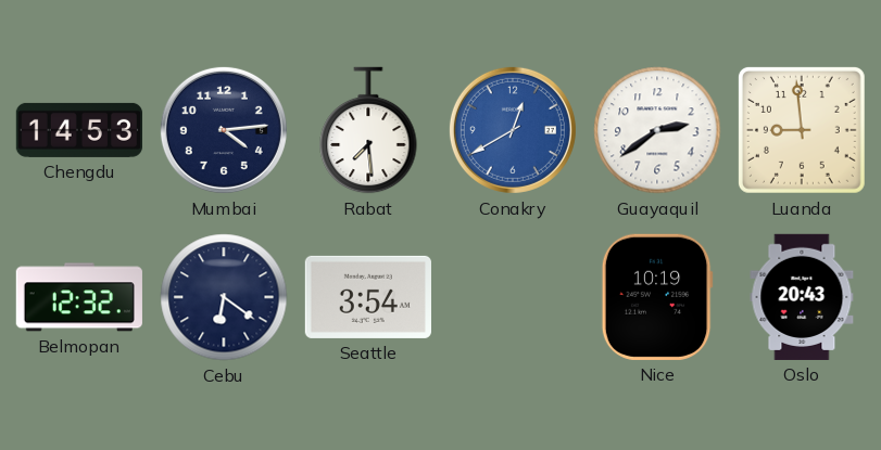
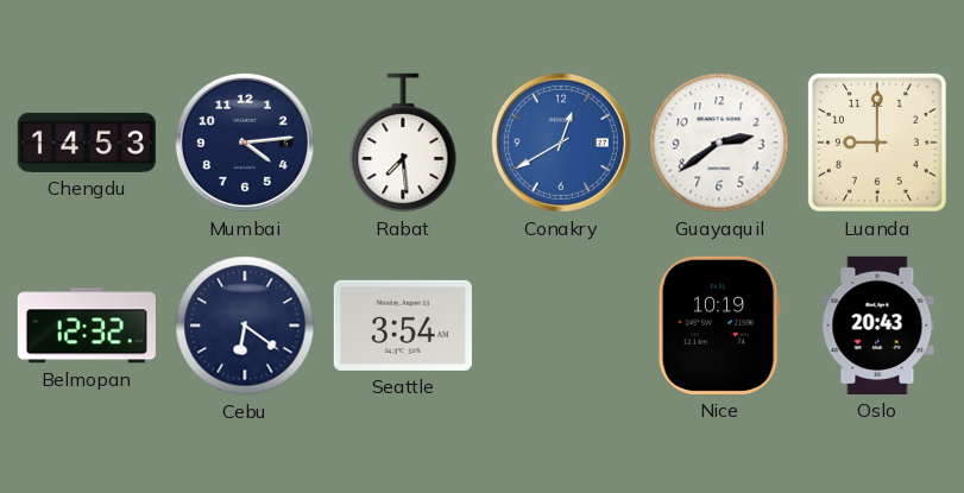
Luanda: 8:59 -> 9:00
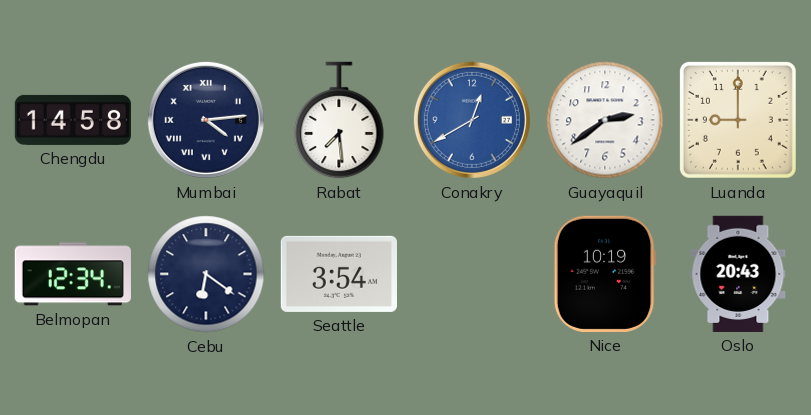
Chengdu: 14:53 -> 14:58
Mumbai numerals: Arabic -> Roman
Belmopan: 12:32 -> 12:34
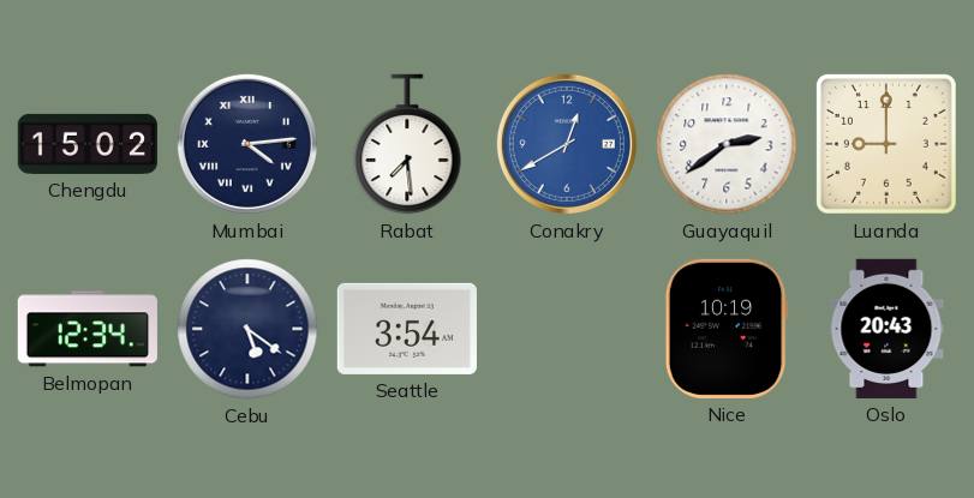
Chengdu: 14:58 -> 15:02
Cebu: 6:21 -> 5:21
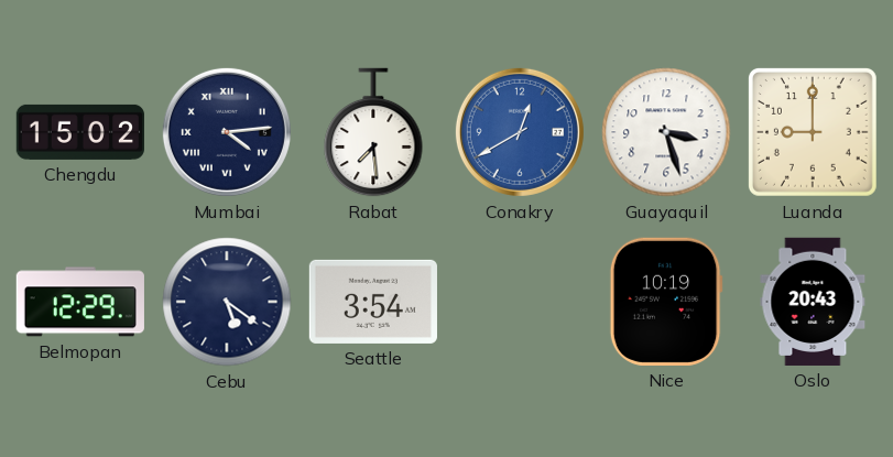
Guayaquil: 2:39 -> 3:27
Belmopan: 12:34 -> 12:29
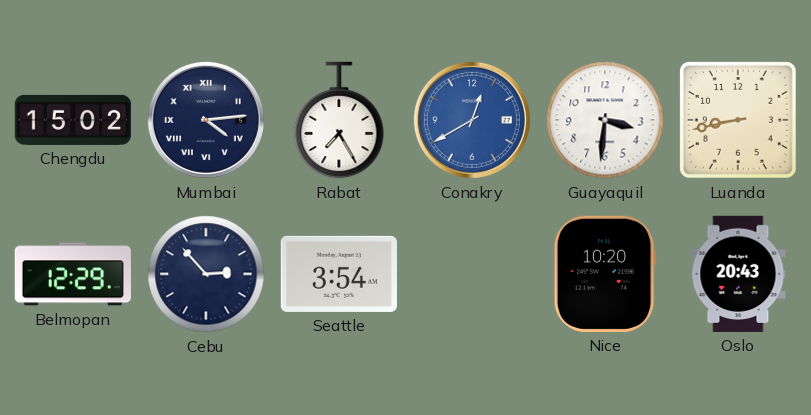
Rabat: 7:29 -> 7:25
Guayaquil: 3:27 -> 3:31
Luanda: 9:00 -> 8:43
Cebu: 5:21 -> 2:53
Nice: 10:19 -> 10:20
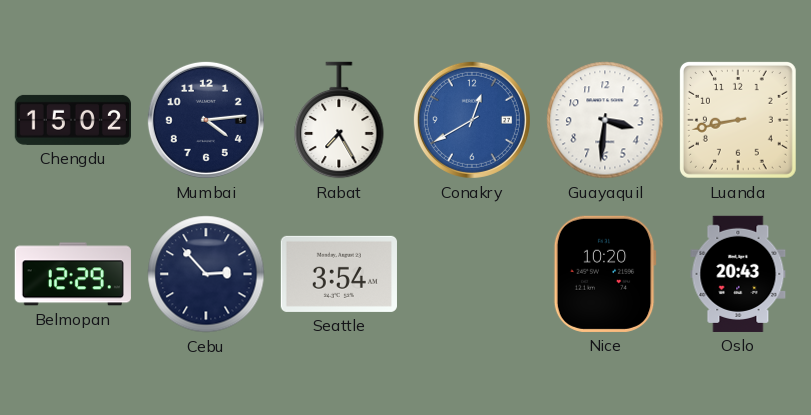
Mumbai numerals: Roman -> Arabic
